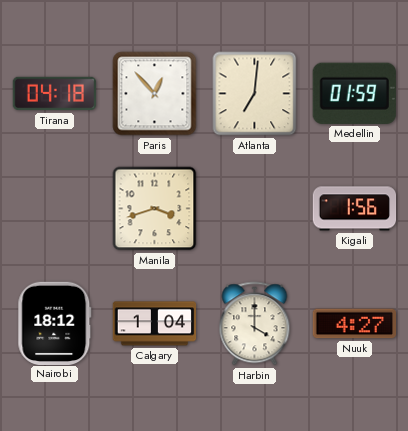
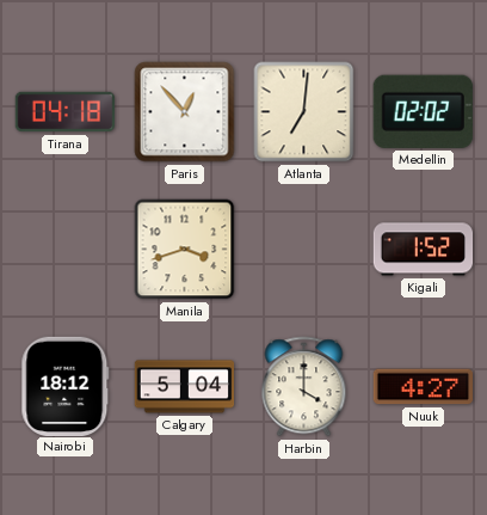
Medellin: 01:59 -> 02:02
Kigali: 1:56 -> 1:52
Calgary: 1:04 -> 5:04
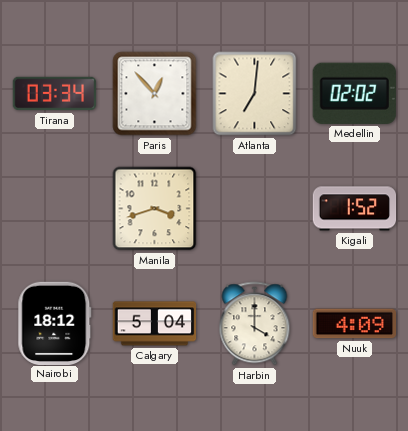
Tirana: 04:18 -> 03:34
Nuuk: 4:27 -> 4:09
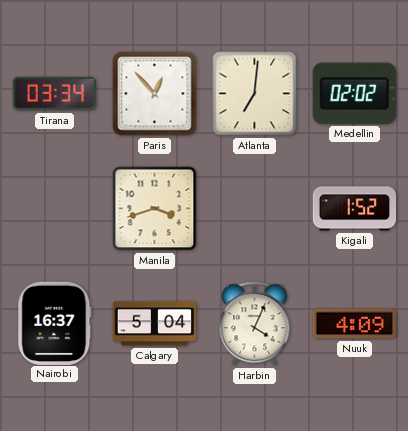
Nairobi: 18:12 -> 16:37
Harbin: 4:00 -> 4:04
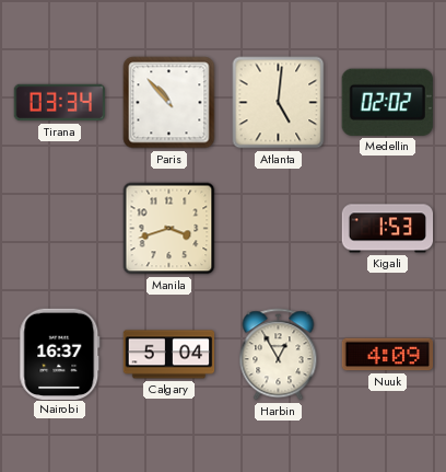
Paris: 12:53 -> 10:53
Atlanta: 7:01 -> 5:01
Kigali: 1:52 -> 1:53
Harbin: 4:04 -> 12:55
